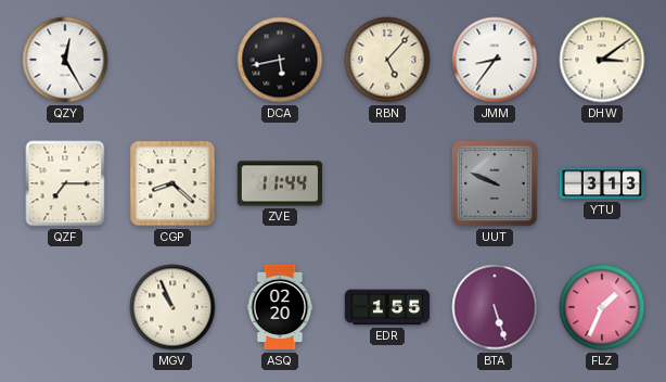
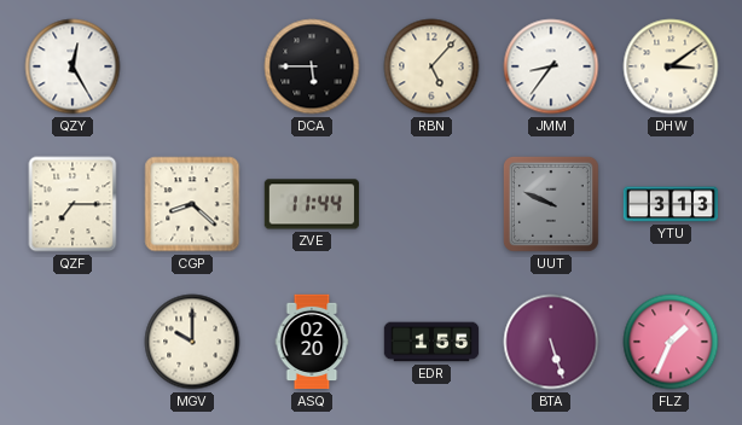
DCA: 5:43 -> 5:45
MGV: 10:56 -> 10:00
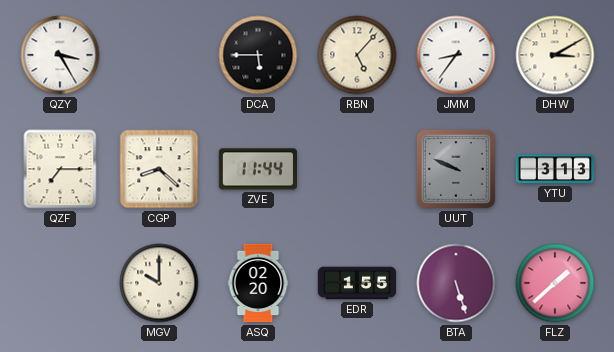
QZY: 12:25 -> 3:25
DHW: 3:09 -> 3:10
FLZ: 1:34 -> 1:38
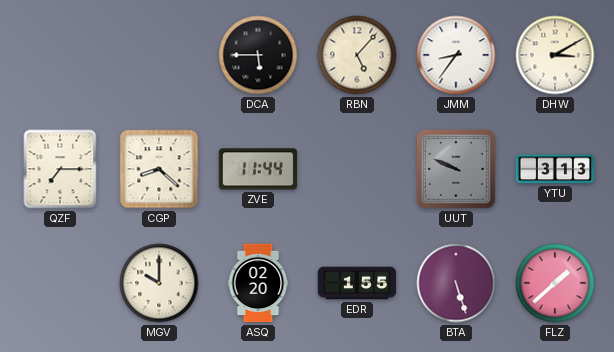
QZY: 3:25 -> none
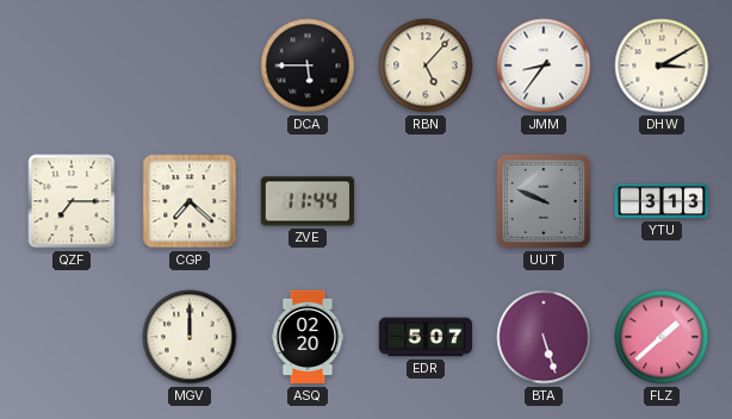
CGP: 8:22 -> 7:22
MGV: 10:00 -> 12:00
EDR: 1:55 -> 5:07
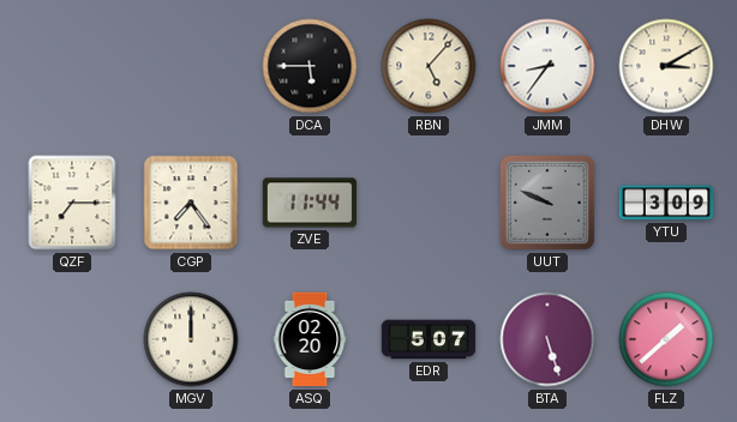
CGP: 7:22 -> 7:24
YTU: 3:13 -> 3:09
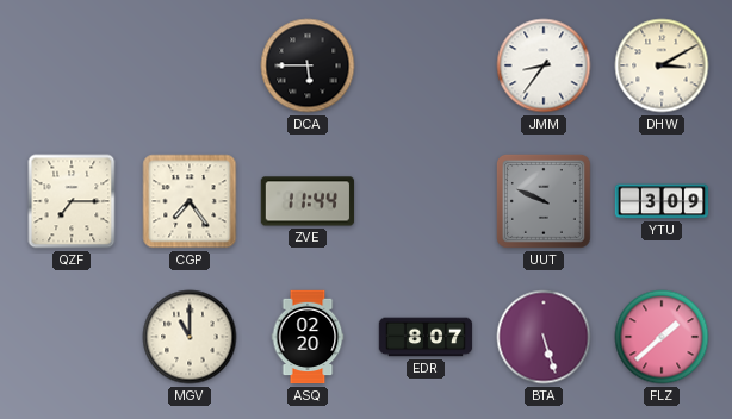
RBN: 5:07 -> none
MGV: 12:00 -> 11:00
EDR: 5:07 -> 8:07
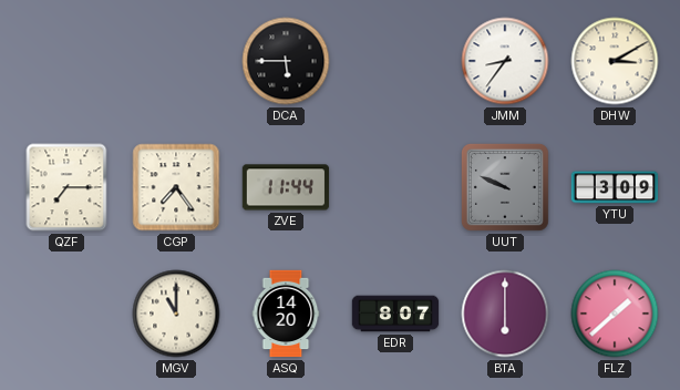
ASQ: 02:20 -> 14:20
BTA: 5:27 -> 6:00
